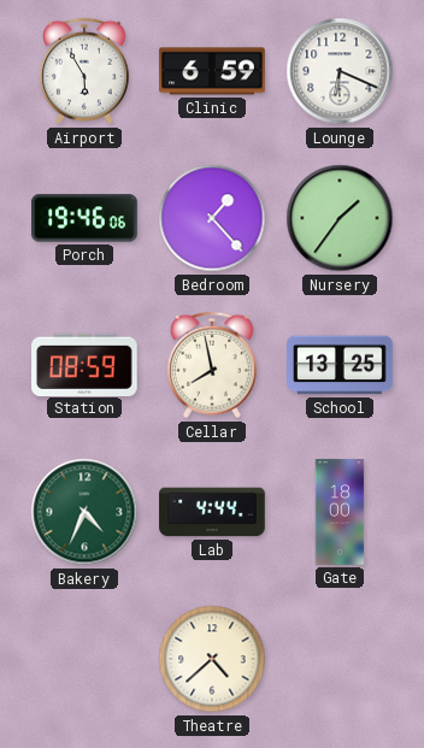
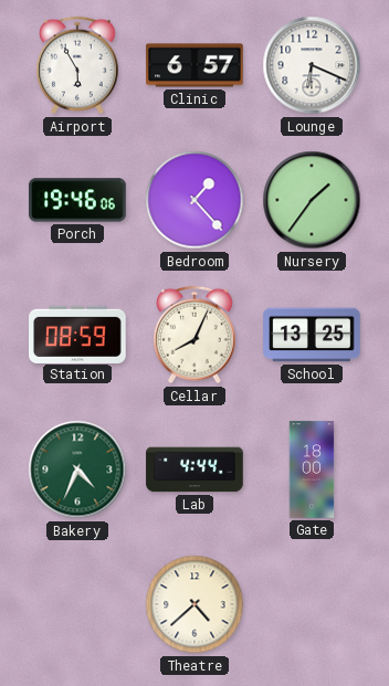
Clinic: 6:59 -> 6:57
Cellar: 7:58 -> 8:04
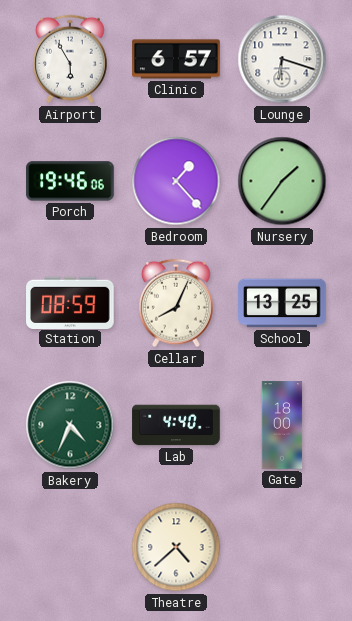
Lounge: 6:19 -> 6:18
Lab: 4:44 -> 4:40
